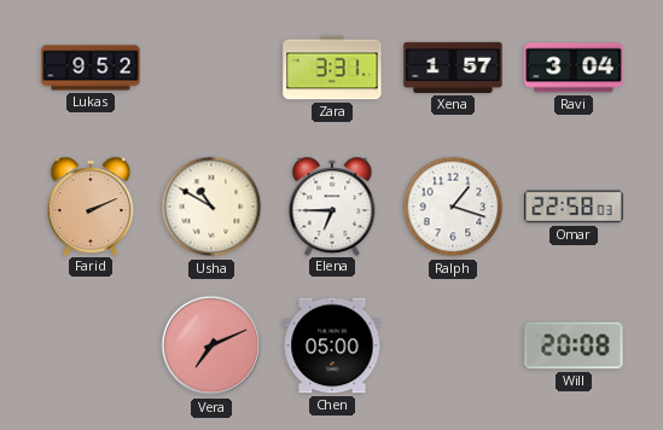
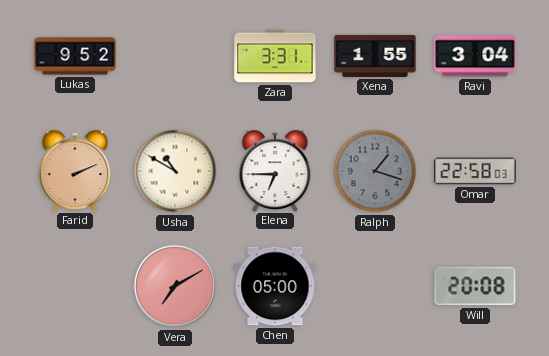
Xena: 1:57 -> 1:55
Ralph dial: white -> grey
Vera: 7:11 -> 7:10
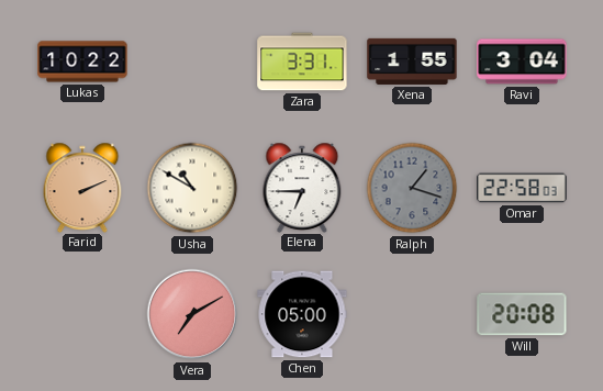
Lukas: 9:52 -> 10:22
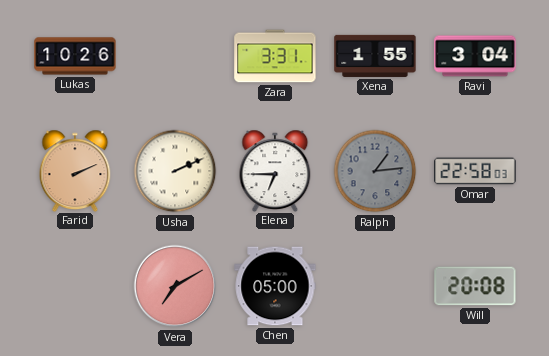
Lukas: 10:22 -> 10:26
Usha: 10:50 -> 2:11
Ralph: 1:18 -> 1:14
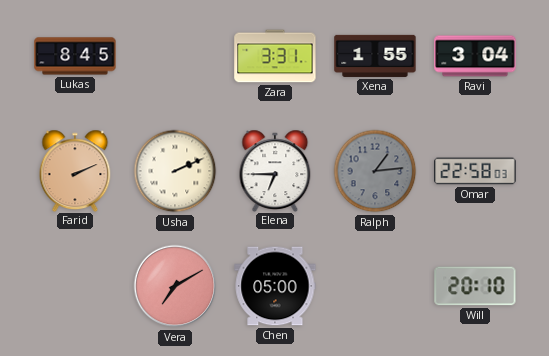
Lukas: 10:26 -> 8:45
Will: 20:08 -> 20:10
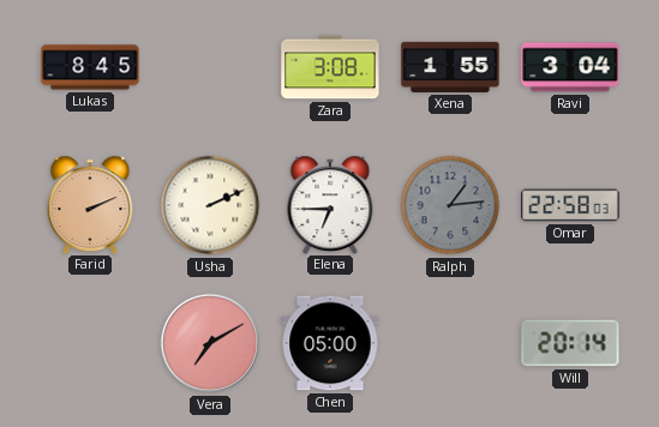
Zara: 3:31 -> 3:08
Will: 20:10 -> 20:14
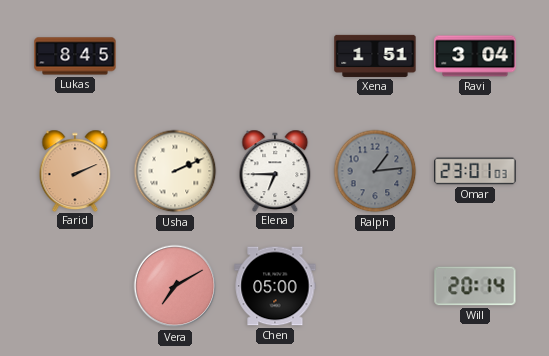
Zara: 3:08 -> none
Xena: 1:55 -> 1:51
Omar: 22:58 -> 23:01
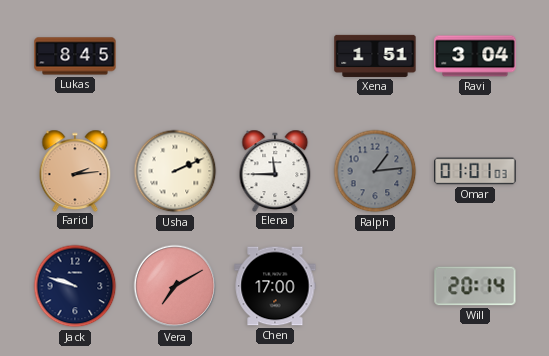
Farid: 2:11 -> 2:14
Elena: 6:45 -> 11:45
Omar: 23:01 -> 01:01
Jack: none -> 9:48
Chen: 05:00 -> 17:00
